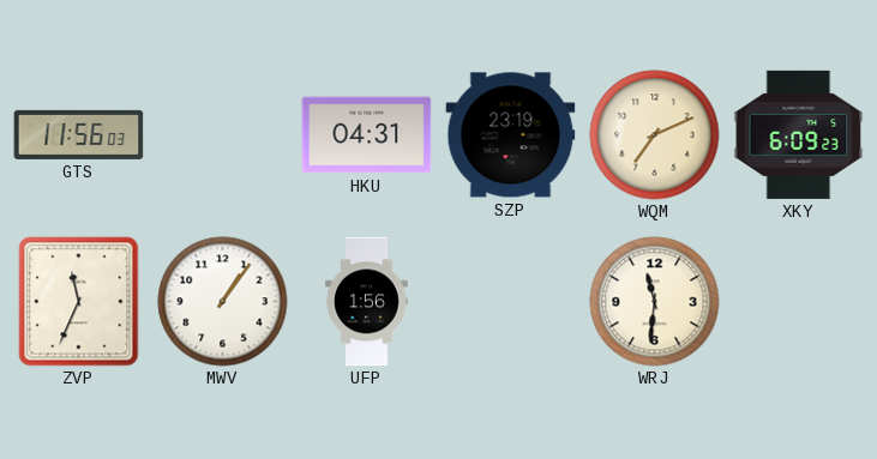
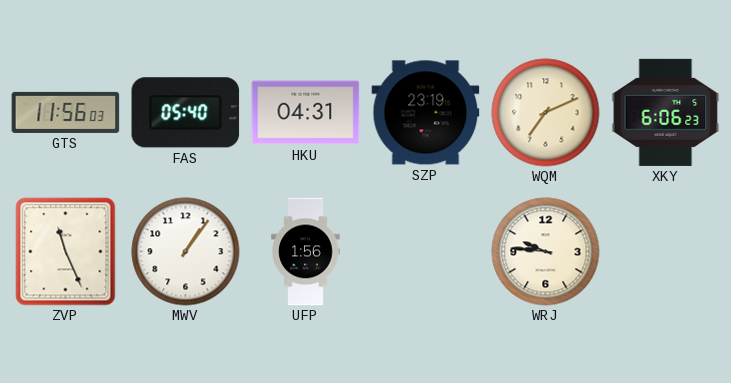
FAS: none -> 05:40
XKY: 6:09 -> 6:06
ZVP: 11:34 -> 11:26
WRJ: 11:31 -> 9:46
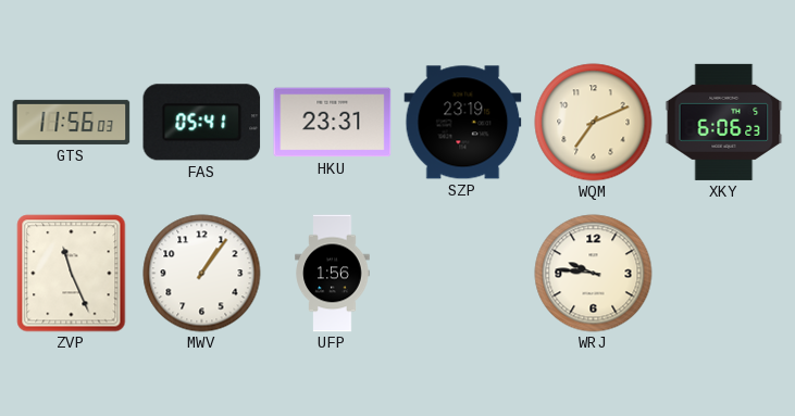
FAS: 05:40 -> 05:41
HKU: 04:31 -> 23:31
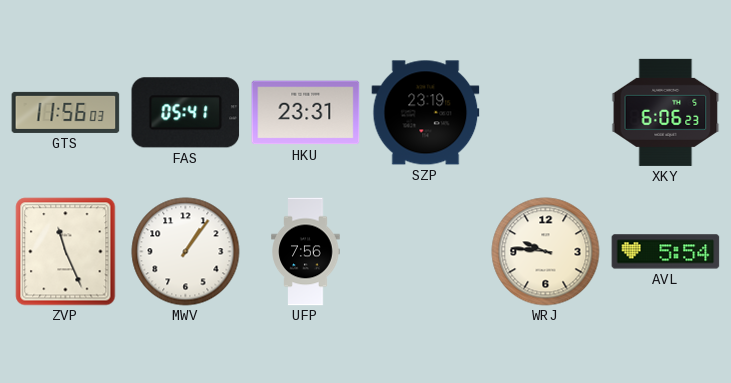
WQM: 7:11 -> none
UFP: 1:56 -> 7:56
AVL: none -> 5:54
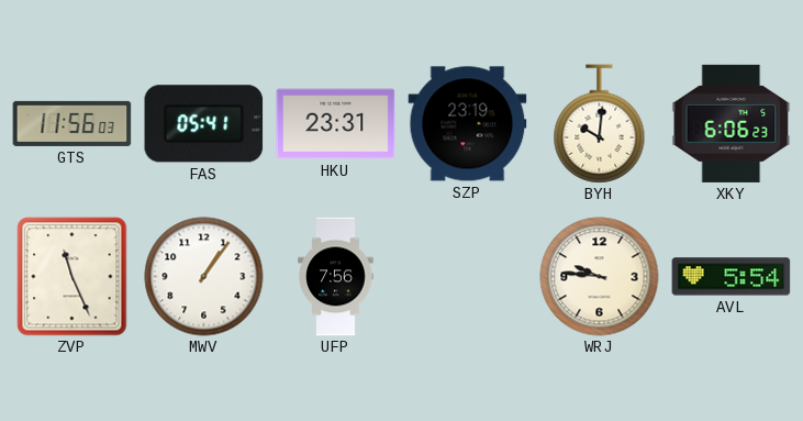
BYH: none -> 10:01
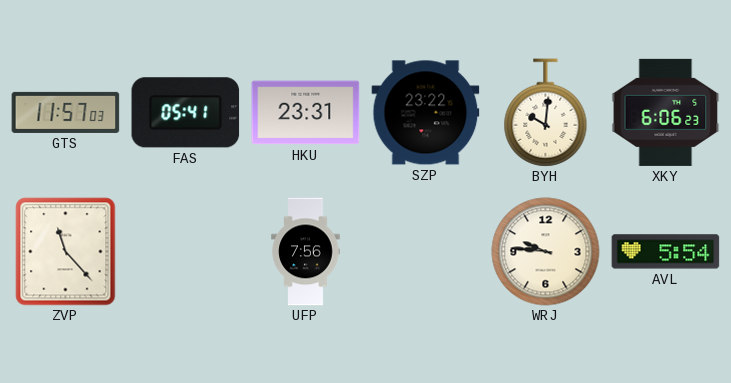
GTS: 11:56 -> 11:57
SZP: 23:19 -> 23:22
ZVP: 11:26 -> 11:23
MWV: 1:06 -> none
